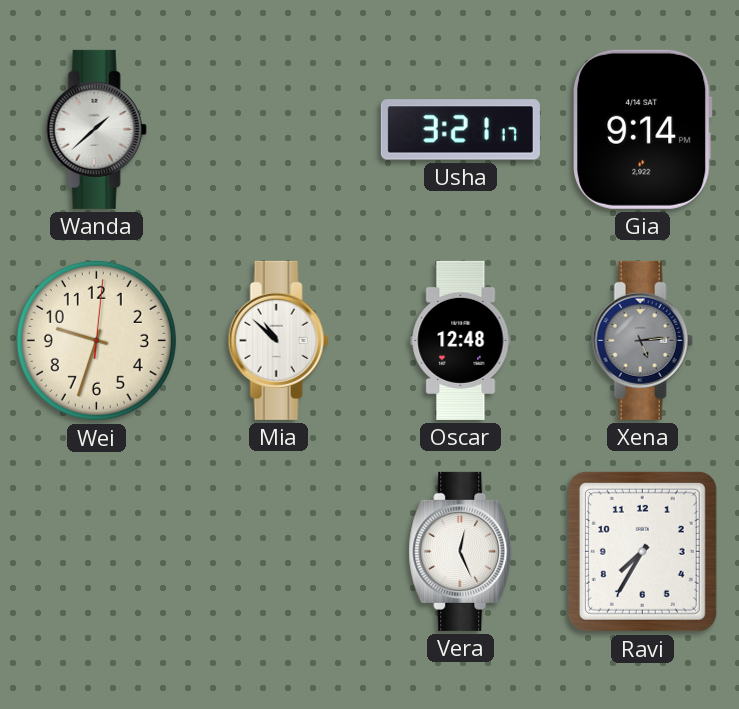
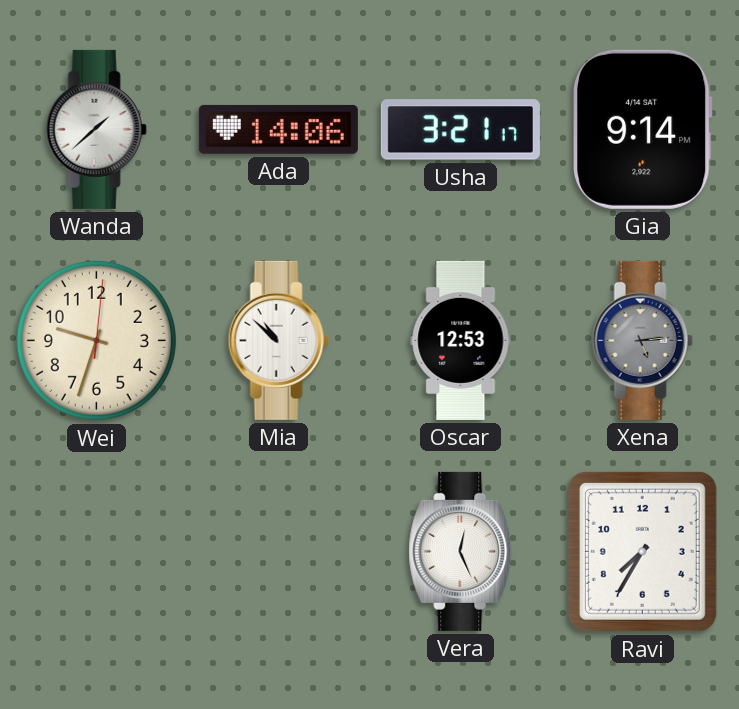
Ada: none -> 14:06
Oscar: 12:48 -> 12:53
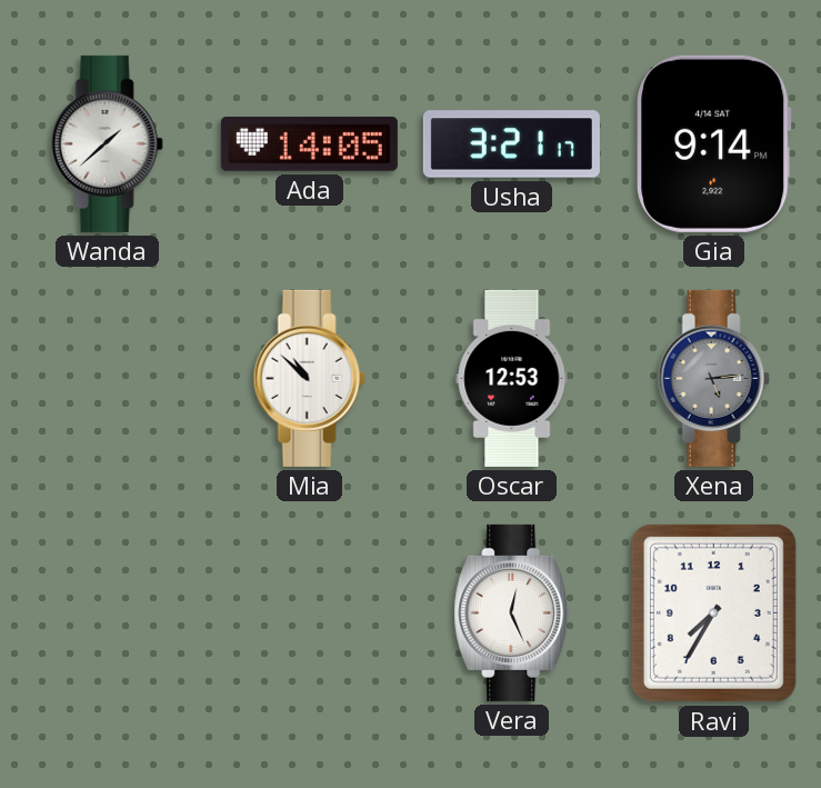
Ada: 14:06 -> 14:05
Wei: 9:33 -> none
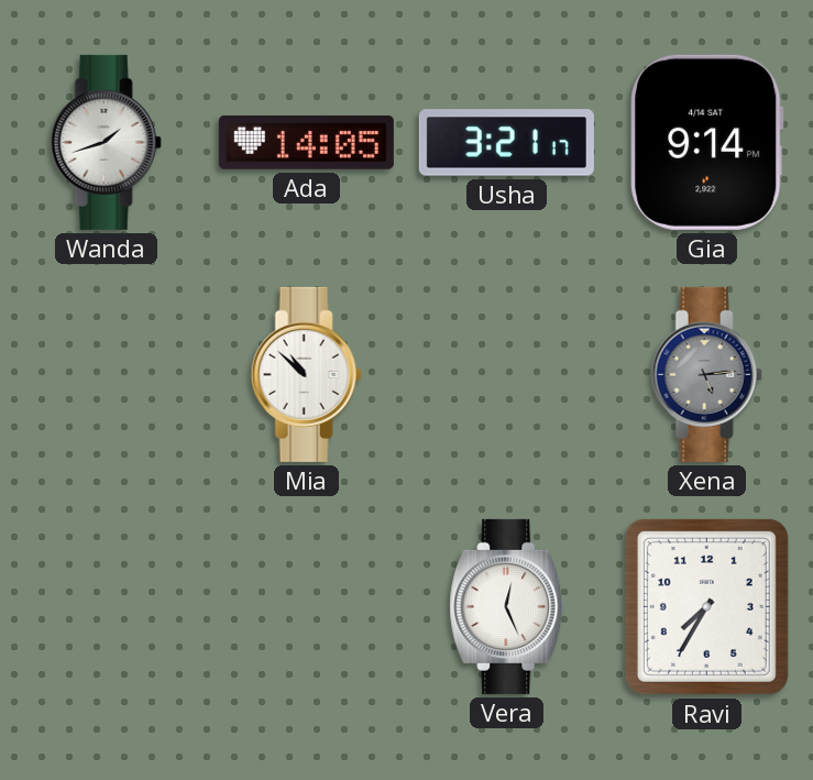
Wanda: 1:38 -> 1:42
Oscar: 12:53 -> none
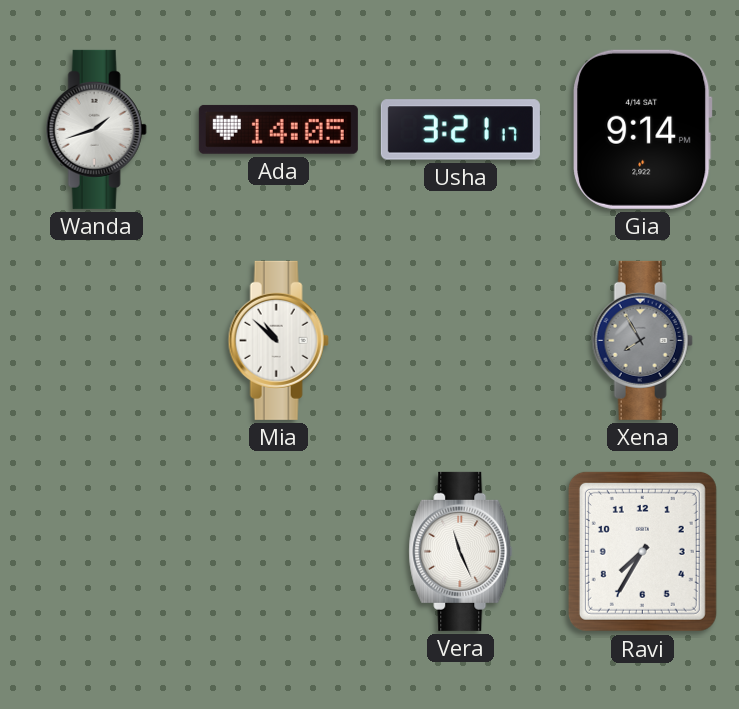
Xena: 5:14 -> 7:55
Vera: 12:26 -> 11:26
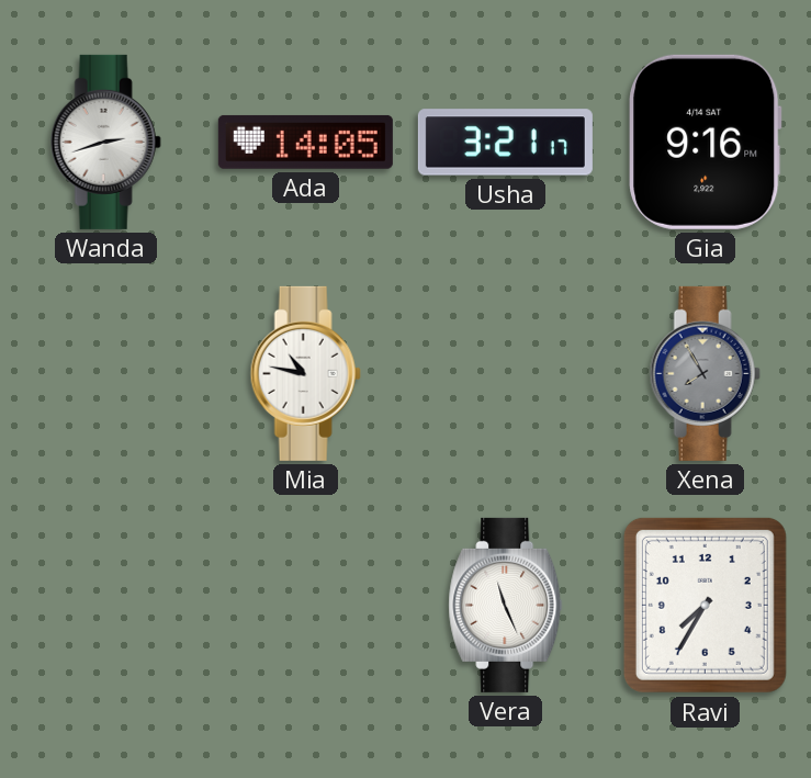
Wanda: 1:42 -> 2:42
Gia: 9:14 -> 9:16
Mia: 10:52 -> 10:47
